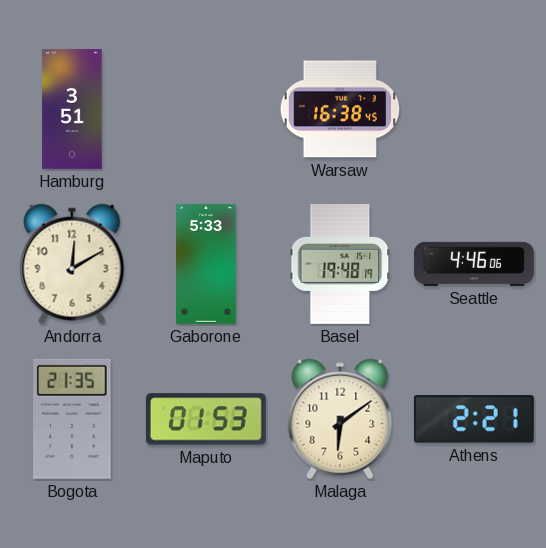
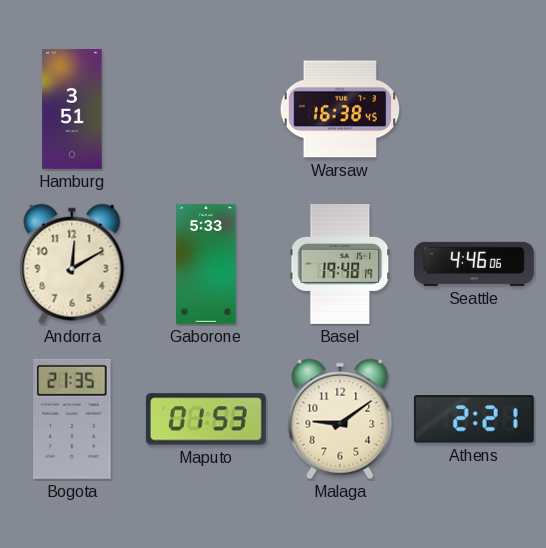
Malaga: 6:09 -> 9:09
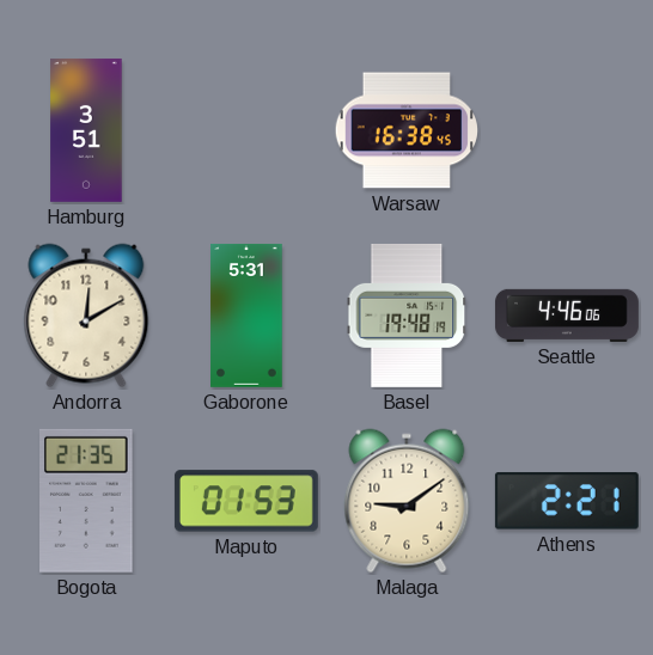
Gaborone: 5:33 -> 5:31
